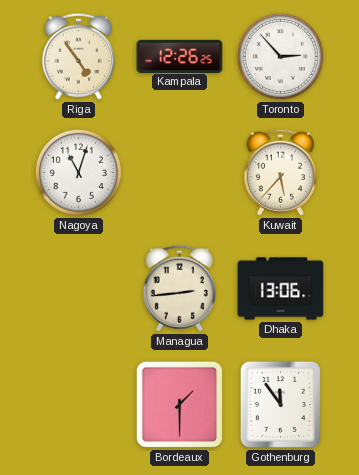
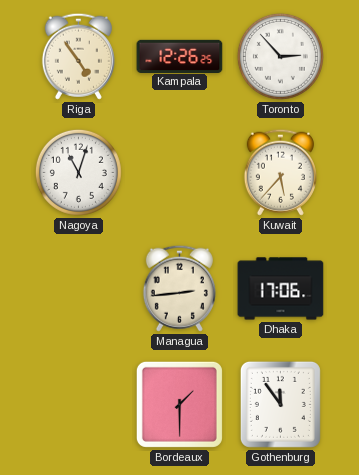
Dhaka: 13:06 -> 17:06
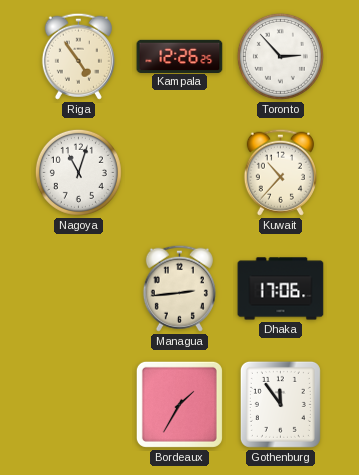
Kuwait: 5:37 -> 10:37
Bordeaux: 1:30 -> 1:35
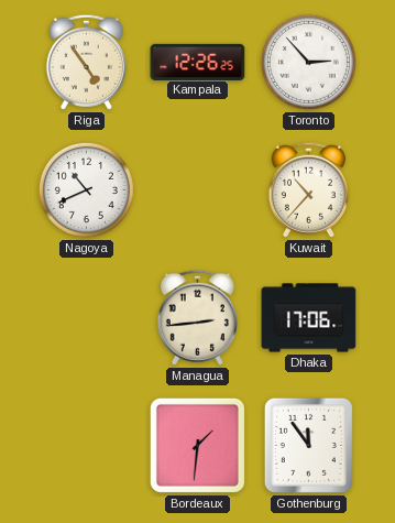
Nagoya: 11:03 -> 10:41
Bordeaux: 1:35 -> 1:31
